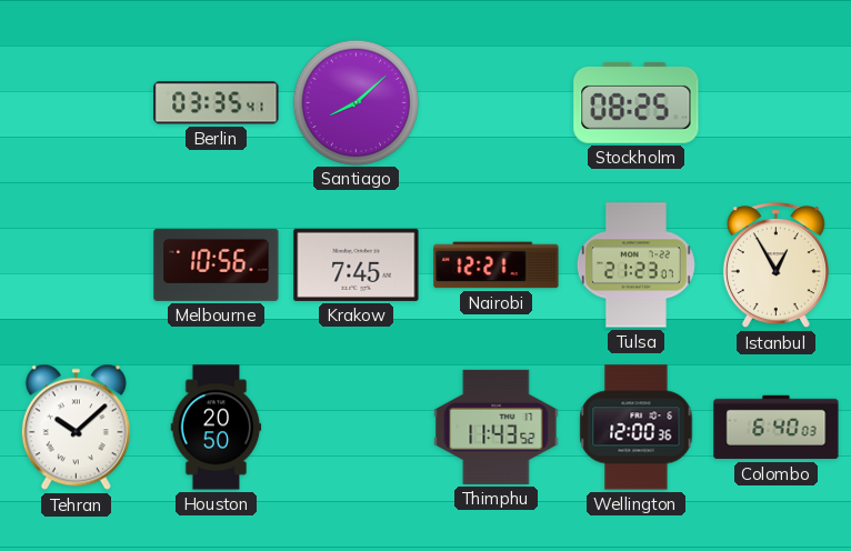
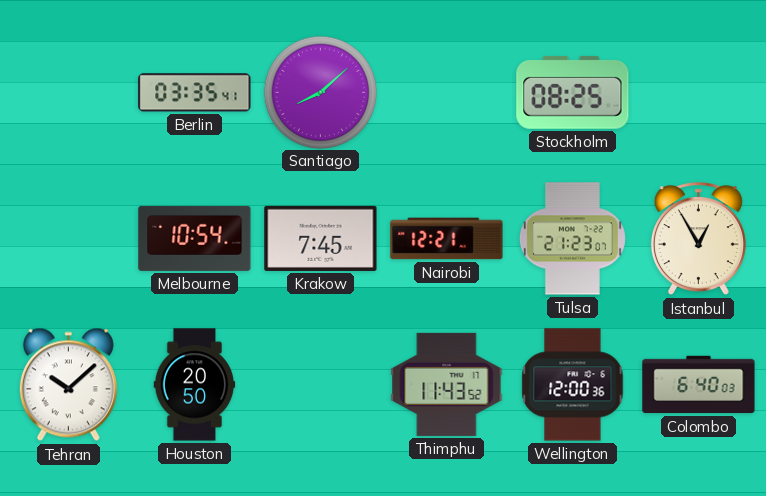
Melbourne: 10:56 -> 10:54
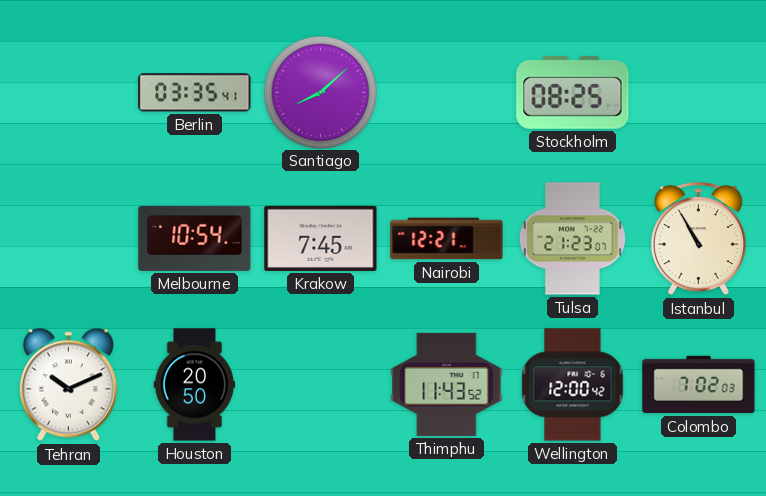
Istanbul: 12:55 -> 10:55
Tehran: 10:08 -> 10:11
Wellington: 12:00:36 -> 12:00:42
Colombo: 6:40 -> 7:02
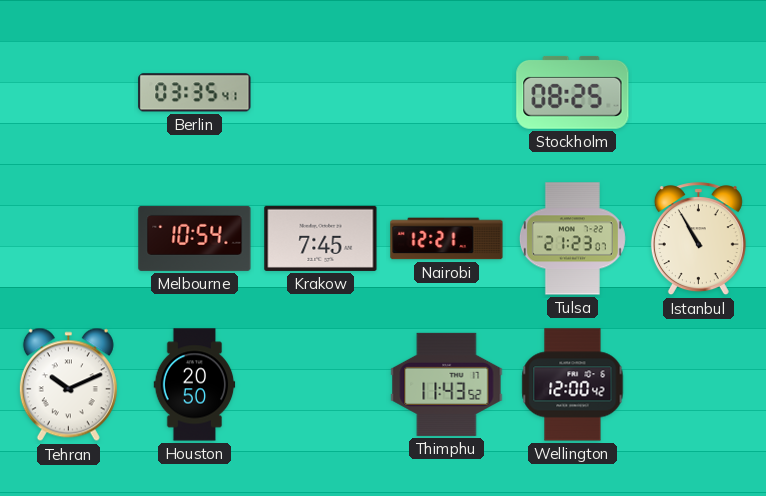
Santiago: 8:08 -> none
Colombo: 7:02 -> none
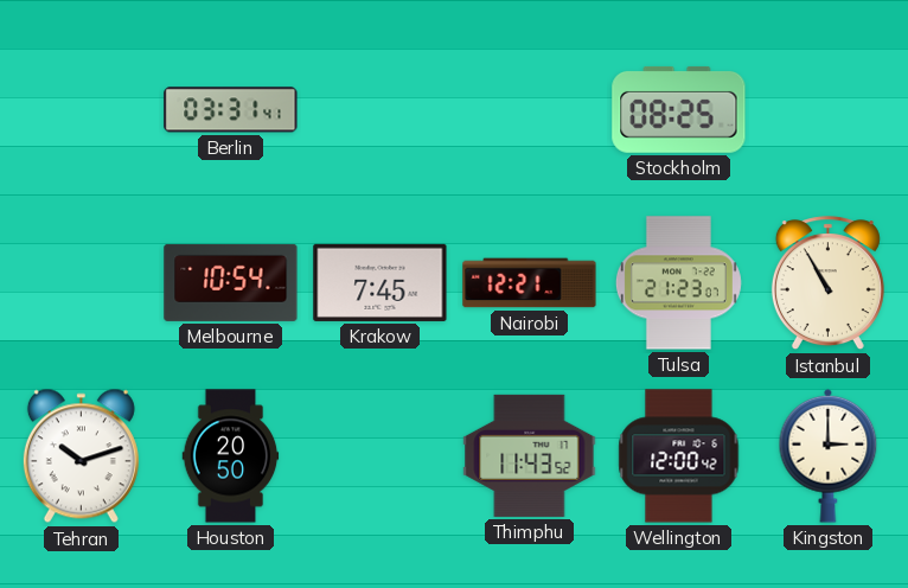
Berlin: 03:35 -> 03:31
Tehran: 10:11 -> 10:12
Kingston: none -> 3:00
